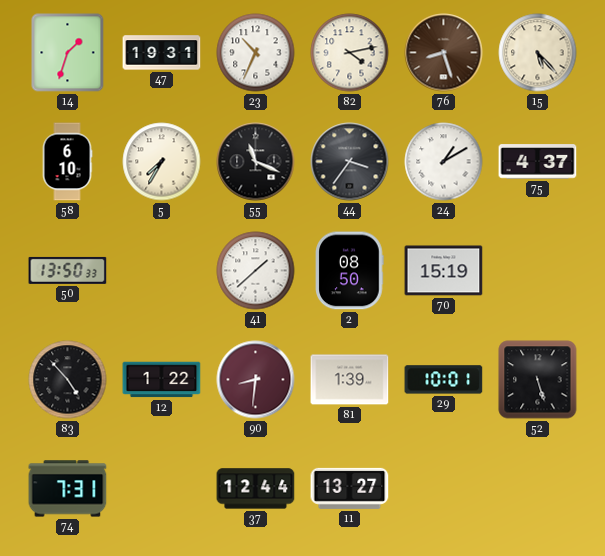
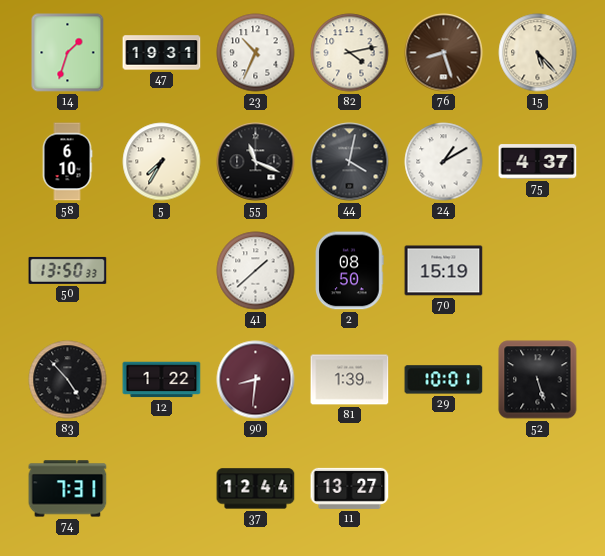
44: 3:36 -> 4:02
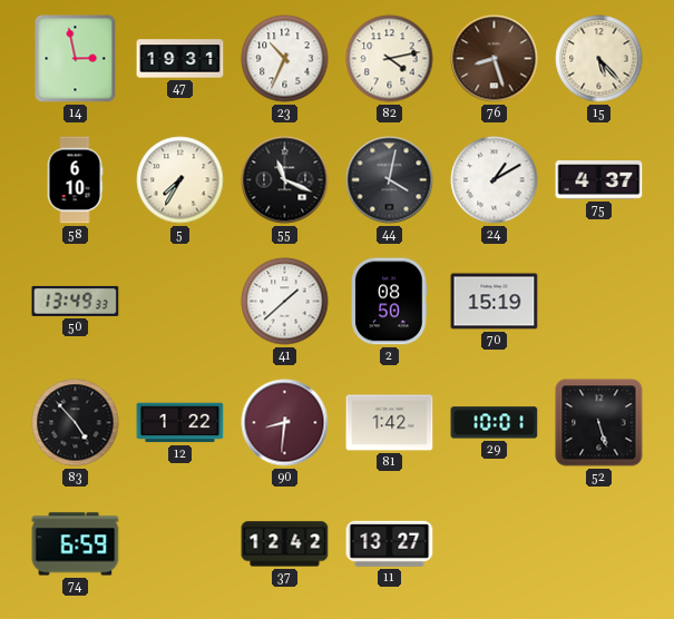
14: 1:33 -> 2:58
50: 13:50 -> 13:49
81: 1:39 -> 1:42
74: 7:31 -> 6:59
37: 12:44 -> 12:42
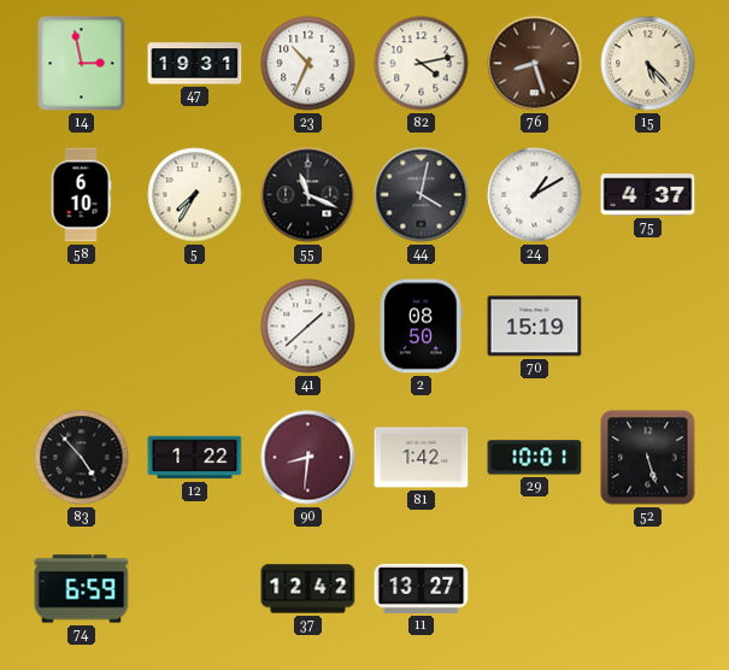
50: 13:49 -> none
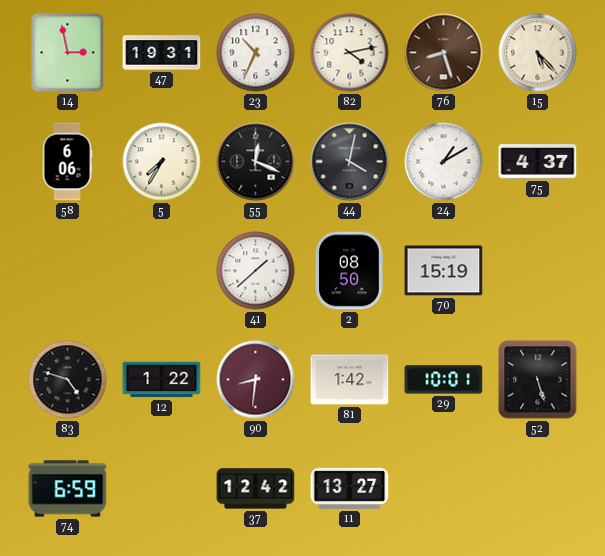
58: 6:10 -> 6:06
55: 11:19 -> 12:19
83: 4:53 -> 4:48
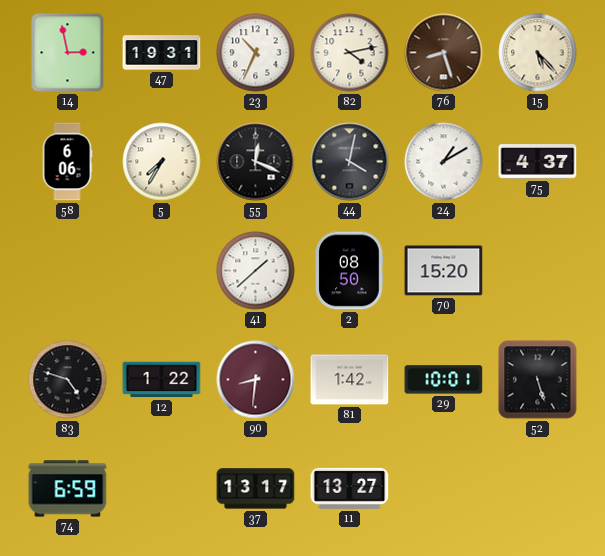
70: 15:19 -> 15:20
37: 12:42 -> 13:17
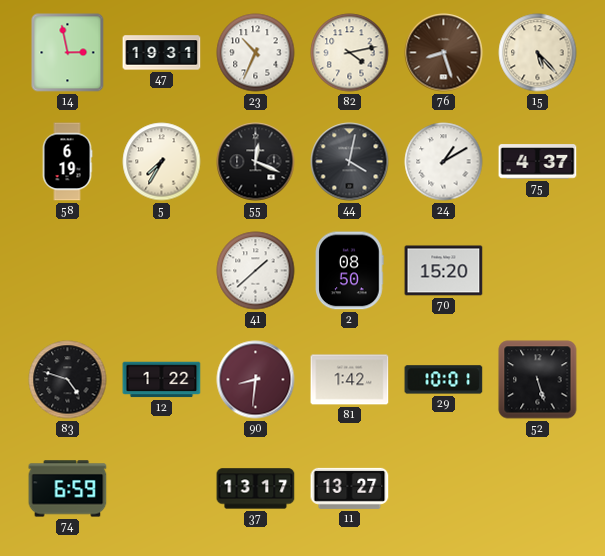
58: 6:06 -> 6:19
